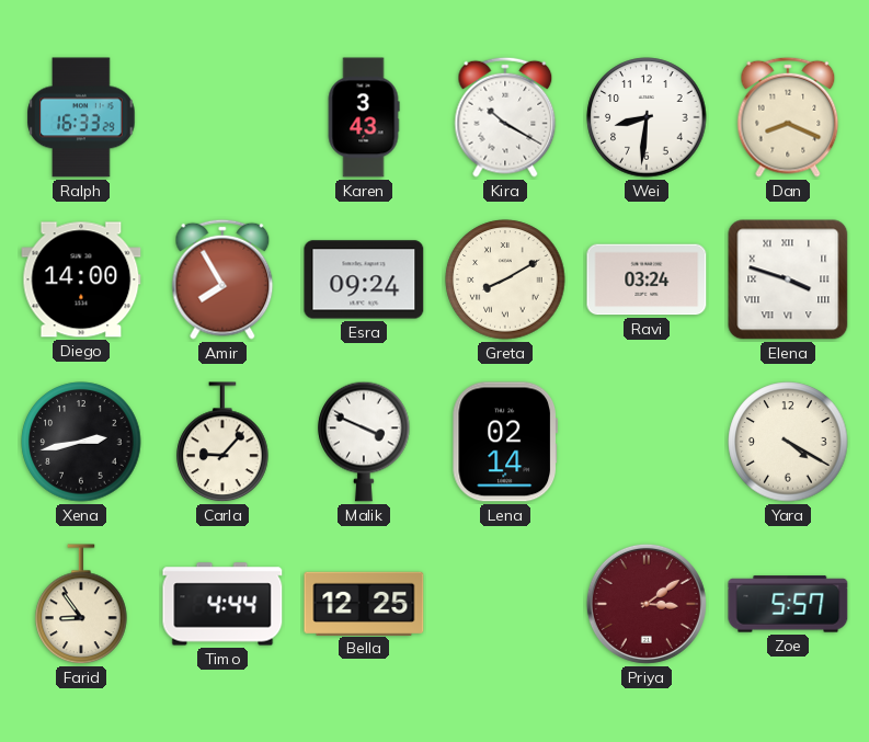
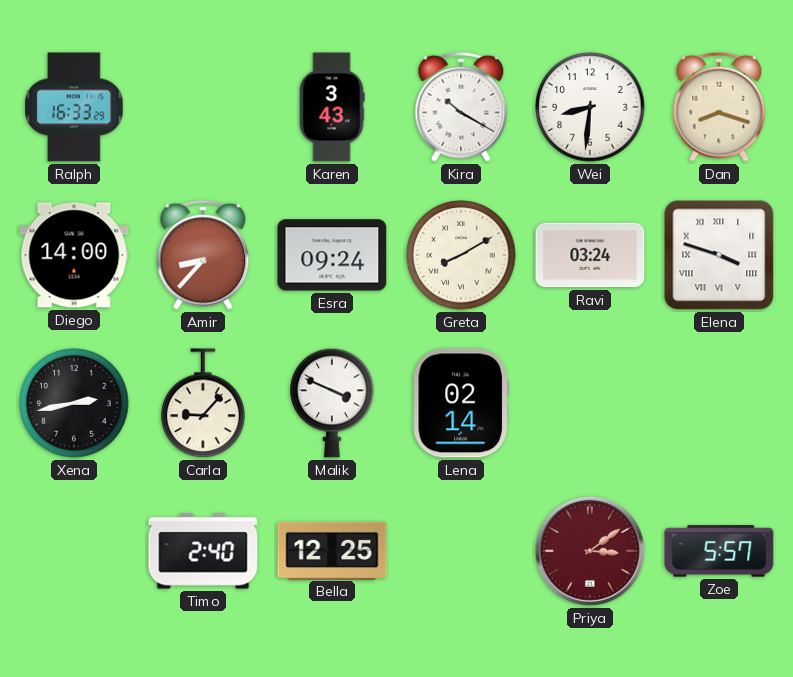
Dan: 8:19 -> 8:18
Amir: 7:55 -> 8:37
Yara: 4:20 -> none
Farid: 8:54 -> none
Timo: 4:44 -> 2:40
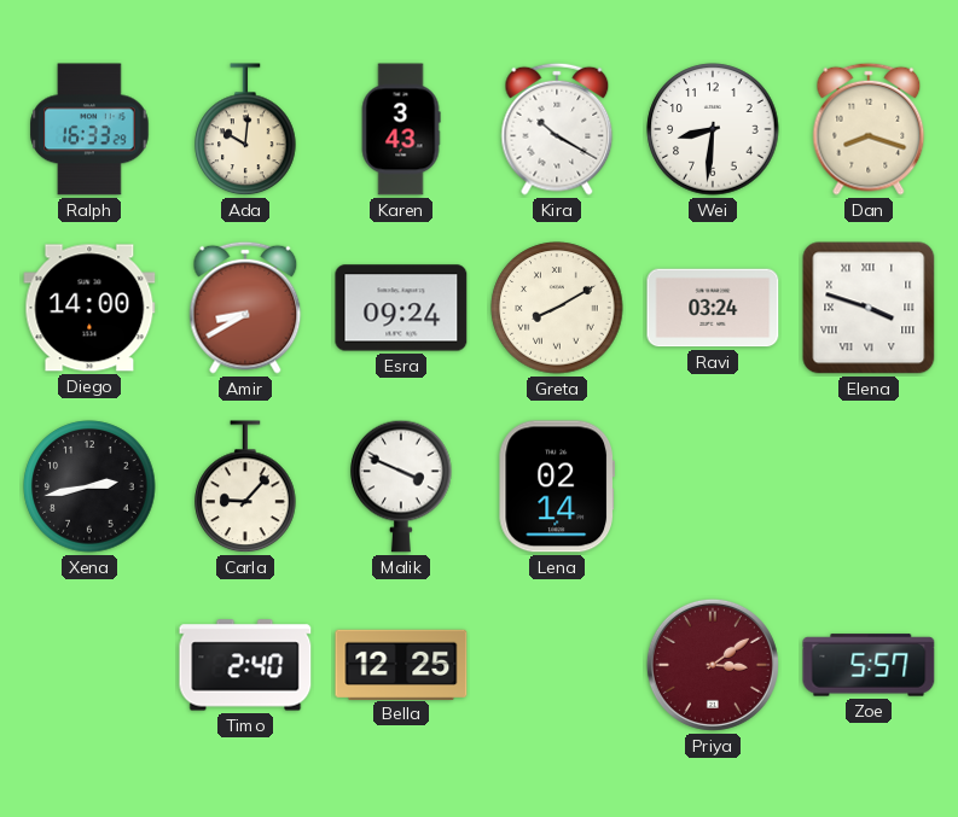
Ada: none -> 10:01
Amir: 8:37 -> 8:40
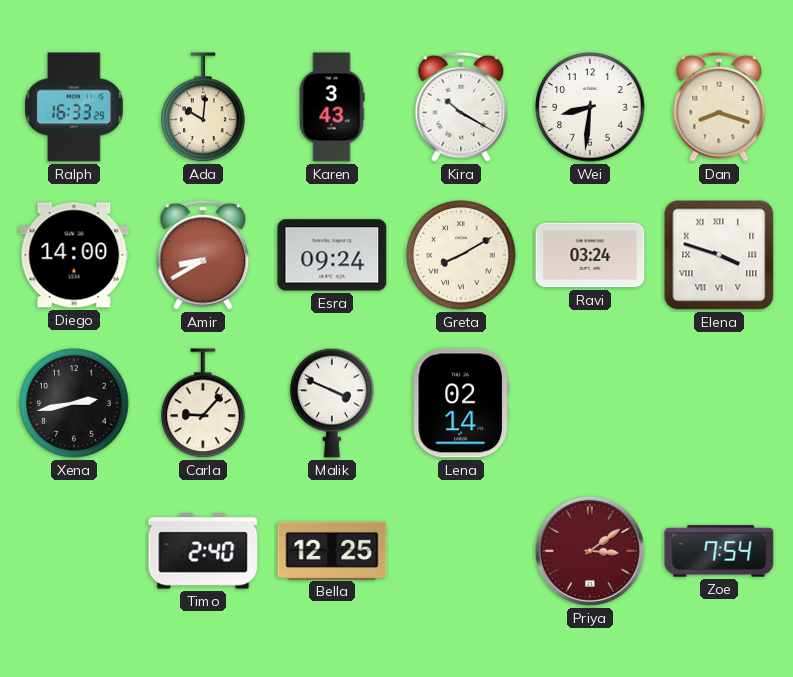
Zoe: 5:57 -> 7:54
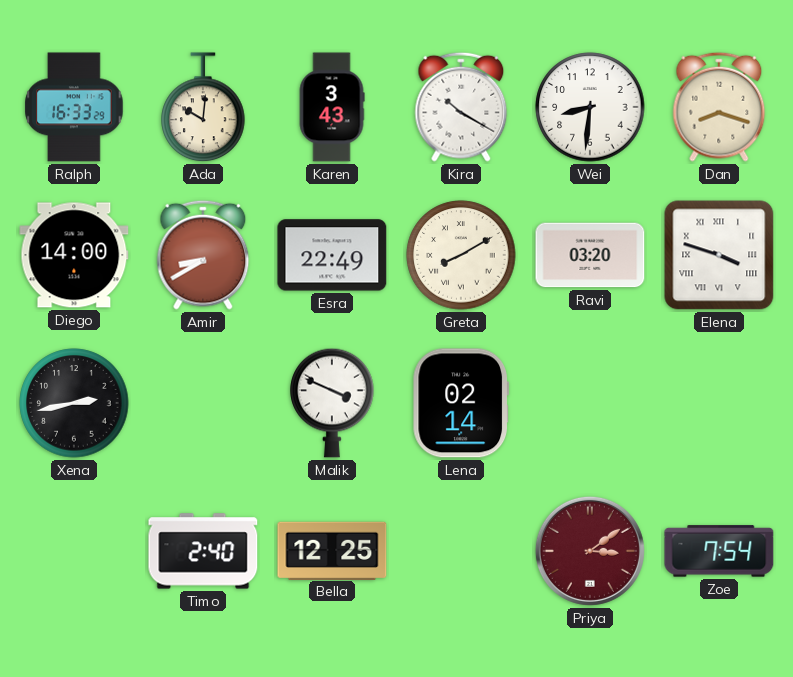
Esra: 09:24 -> 22:49
Ravi: 03:24 -> 03:20
Carla: 9:07 -> none
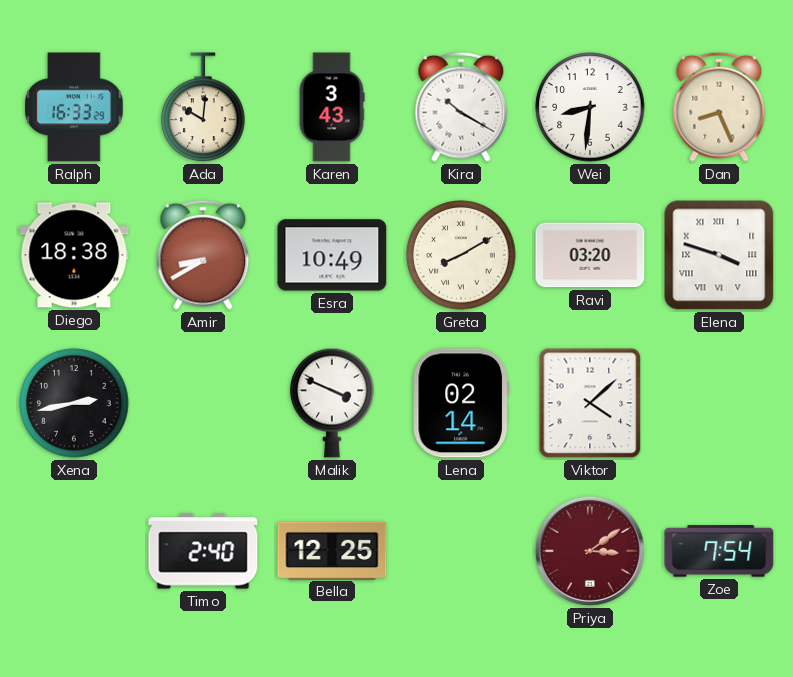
Dan: 8:18 -> 8:26
Diego: 14:00 -> 18:38
Esra: 22:49 -> 10:49
Viktor: none -> 4:08
